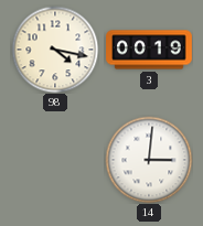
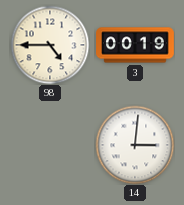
98: 4:17 -> 4:45
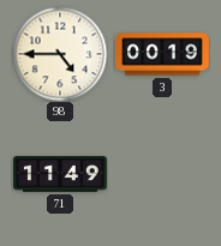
71: none -> 11:49
14: 3:01 -> none
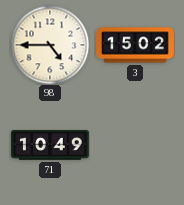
3: 00:19 -> 15:02
71: 11:49 -> 10:49
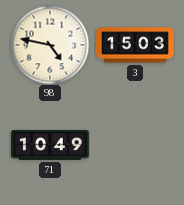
98: 4:45 -> 4:47
3: 15:02 -> 15:03
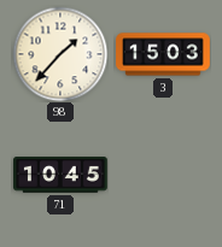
98: 4:47 -> 1:37
71: 10:49 -> 10:45
